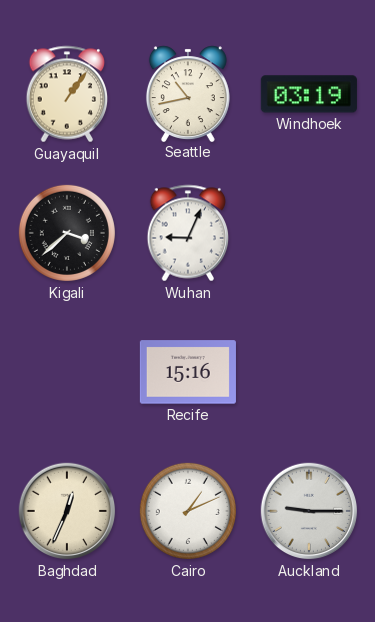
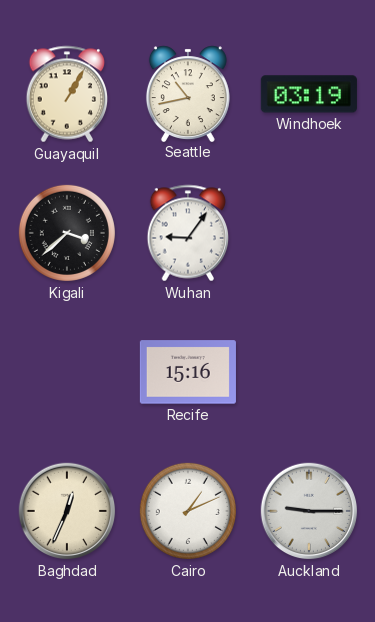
Guayaquil: 1:06 -> 1:05
Wuhan: 9:04 -> 9:06
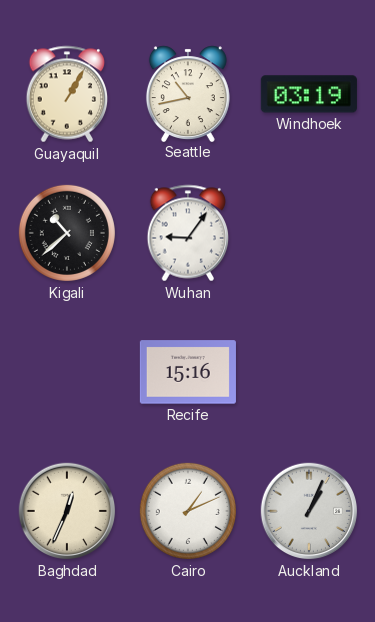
Kigali: 3:38 -> 10:38
Auckland: 9:15 -> 1:04
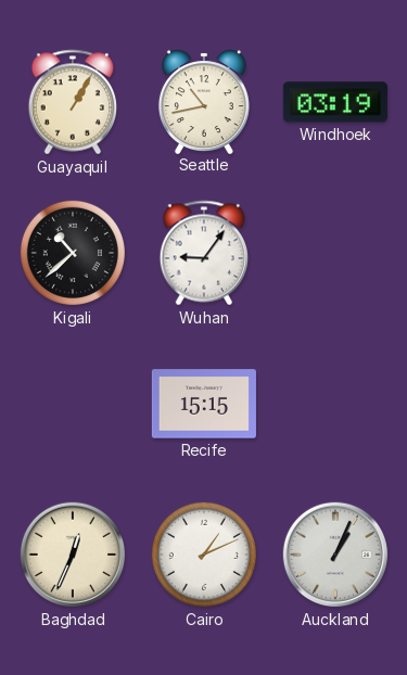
Recife: 15:16 -> 15:15
